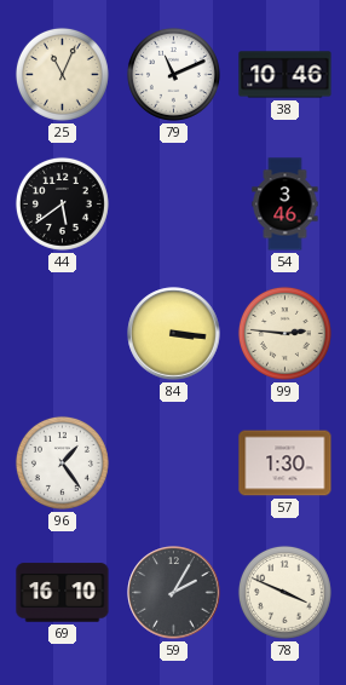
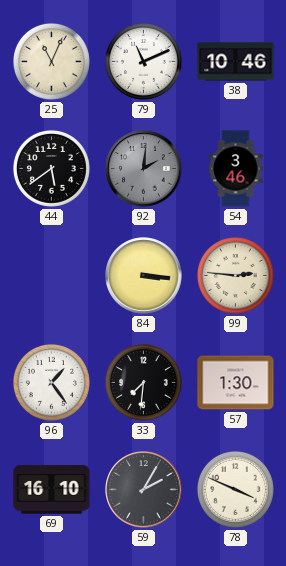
92: none -> 2:01
33: none -> 7:31
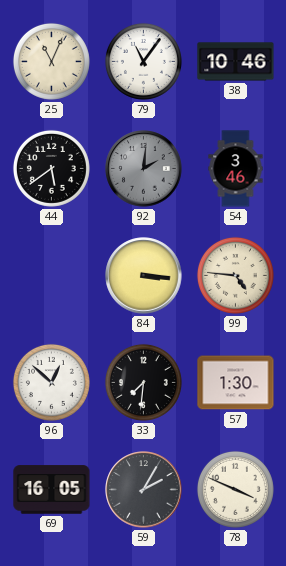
79: 11:11 -> 11:06
99: 2:46 -> 4:46
96: 1:24 -> 12:52
69: 16:10 -> 16:05
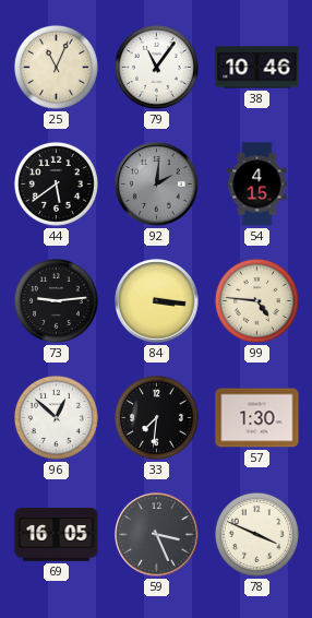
54: 3:46 -> 4:15
73: none -> 9:14
59: 2:05 -> 3:26
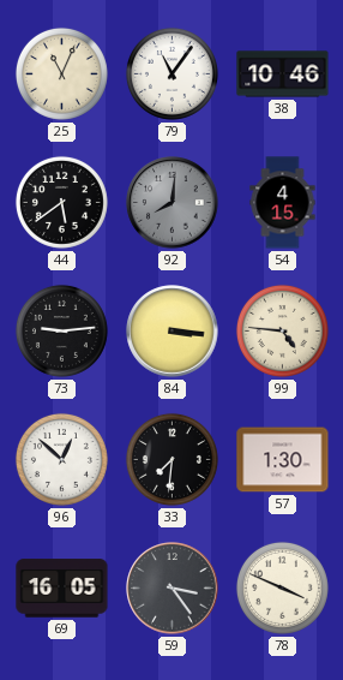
92: 2:01 -> 8:01
59: 3:26 -> 3:24
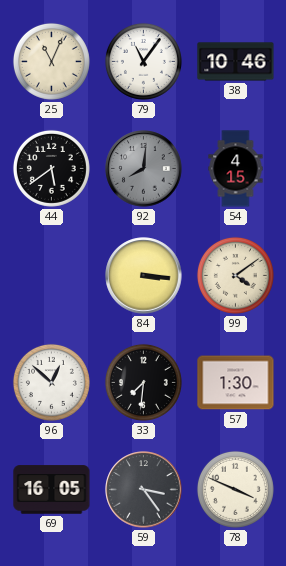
73: 9:14 -> none
99: 4:46 -> 4:09
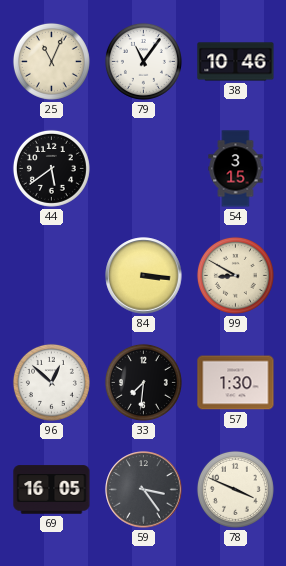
92: 8:01 -> none
54: 4:15 -> 3:15
99: 4:09 -> 8:50
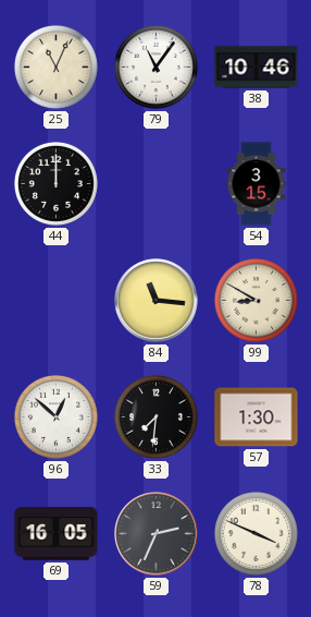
44: 5:39 -> 12:00
84: 3:16 -> 11:16
59: 3:24 -> 2:34
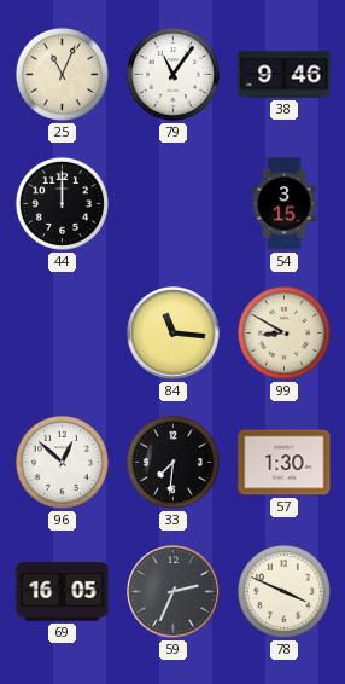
38: 10:46 -> 9:46
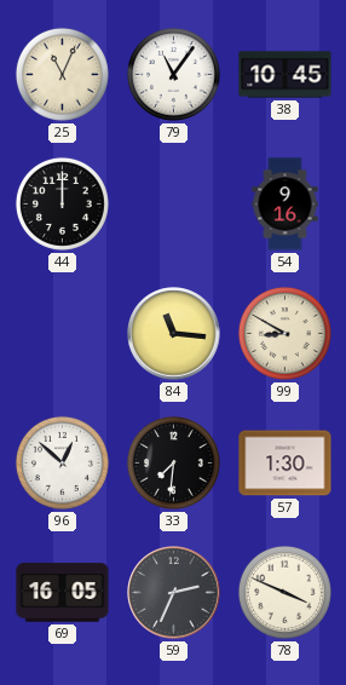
38: 9:46 -> 10:45
54: 3:15 -> 9:16
